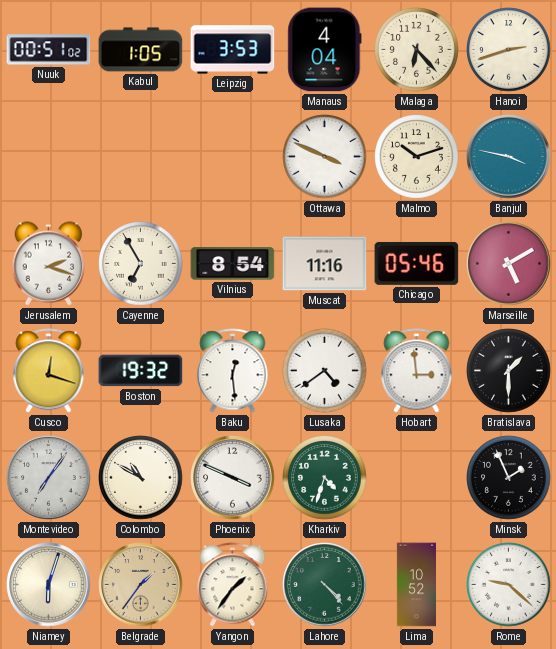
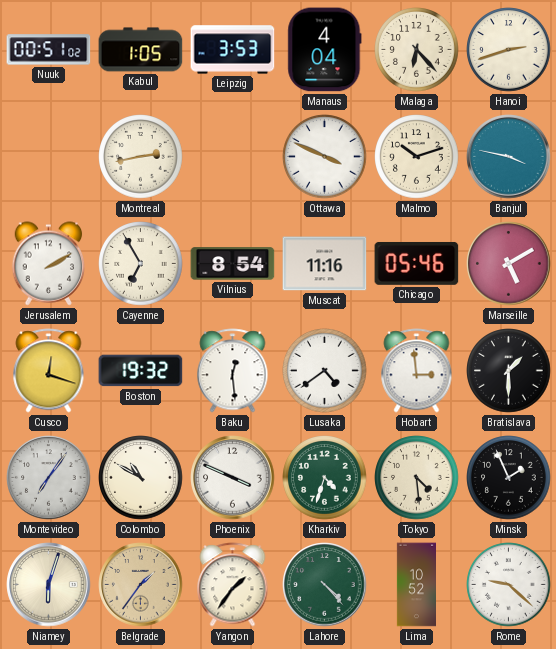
Montreal: none -> 2:43
Jerusalem: 2:18 -> 2:10
Tokyo: none -> 4:29
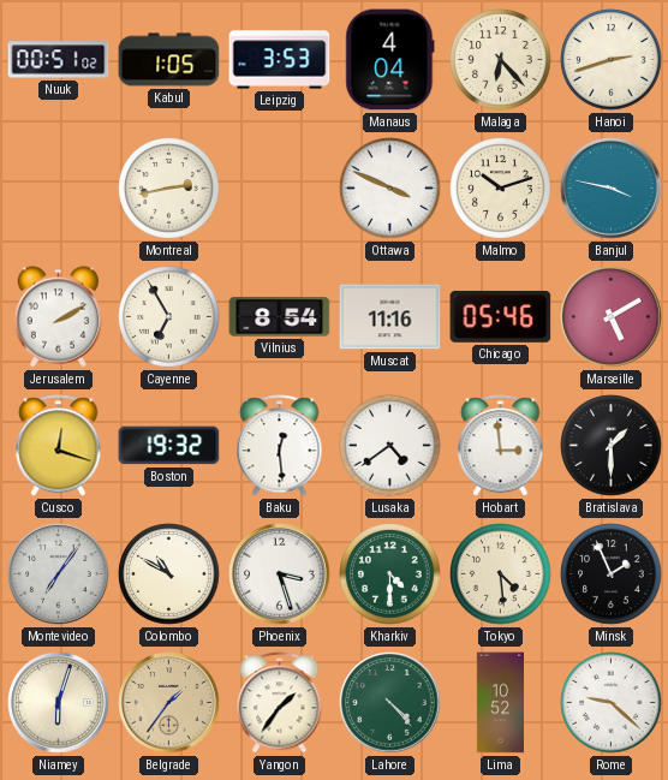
Phoenix: 3:49 -> 3:27
Kharkiv: 4:33 -> 4:30
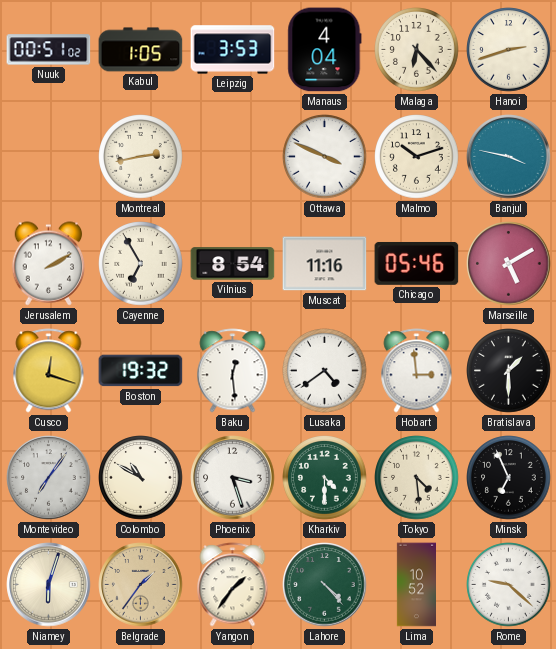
Minsk: 1:56 -> 6:56
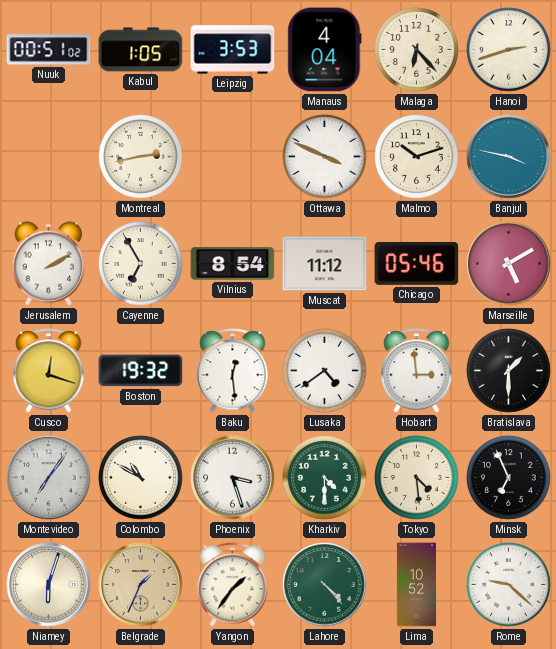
Muscat: 11:16 -> 11:12
Belgrade: 1:36 -> 1:34
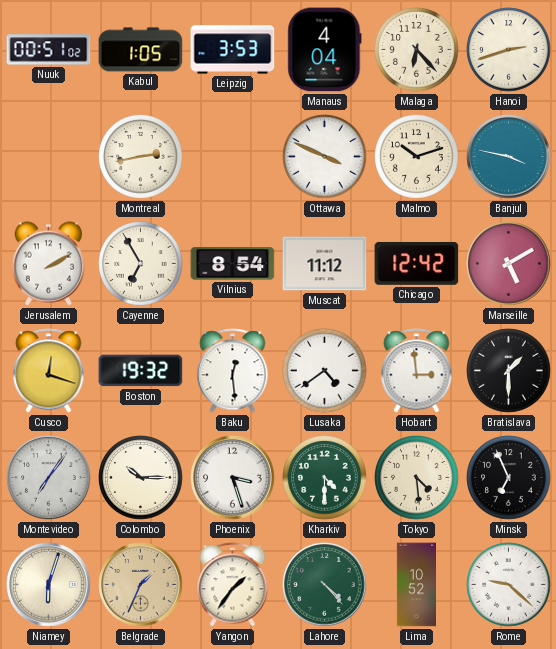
Chicago: 05:46 -> 12:42
Colombo: 10:50 -> 10:15
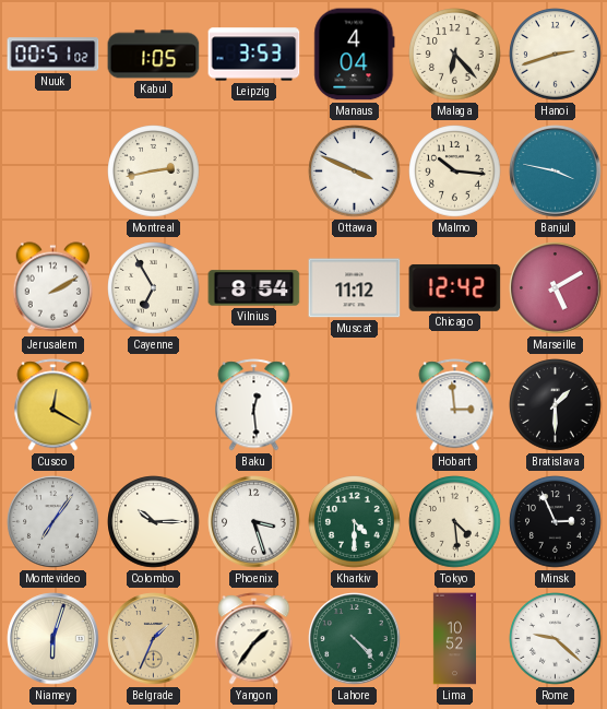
Malmo: 10:12 -> 10:16
Cusco: 12:18 -> 12:20
Boston: 19:32 -> none
Lusaka: 4:39 -> none
Minsk: 6:56 -> 2:56
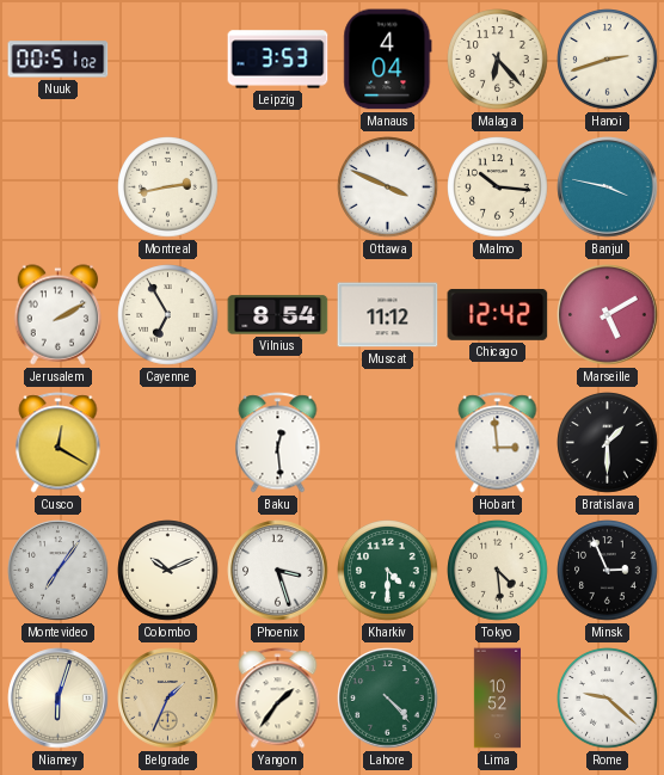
Kabul: 1:05 -> none
Colombo: 10:15 -> 10:11
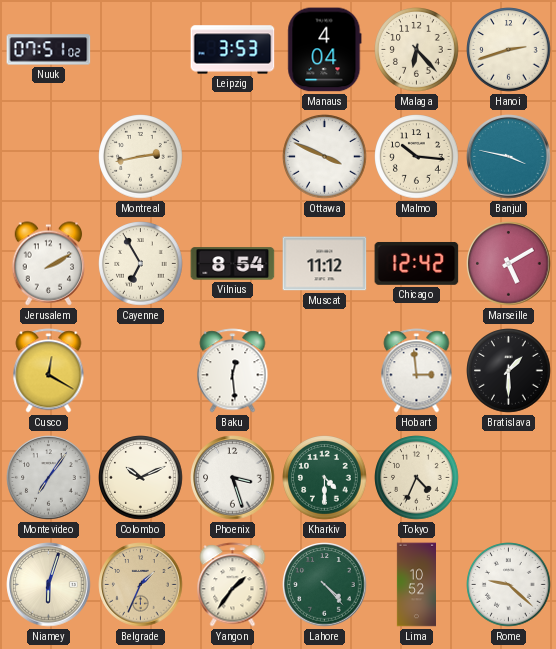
Nuuk: 00:51 -> 07:51
Tokyo: 4:29 -> 4:34
Minsk: 2:56 -> none
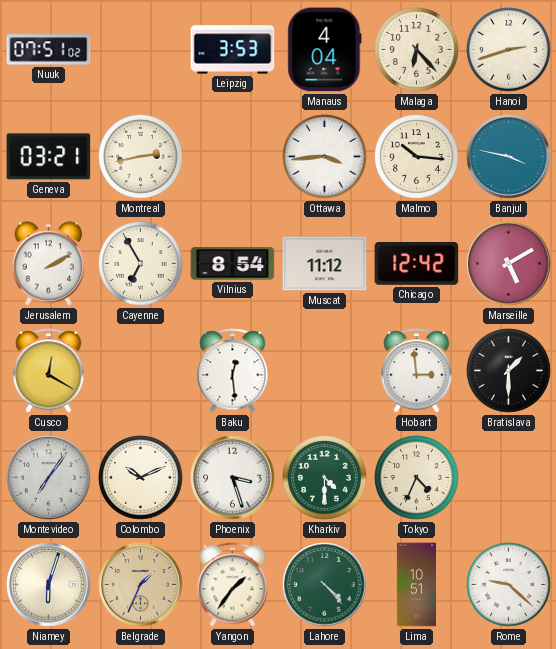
Geneva: none -> 03:21
Ottawa: 3:49 -> 3:44
Lima: 10:52 -> 10:51
